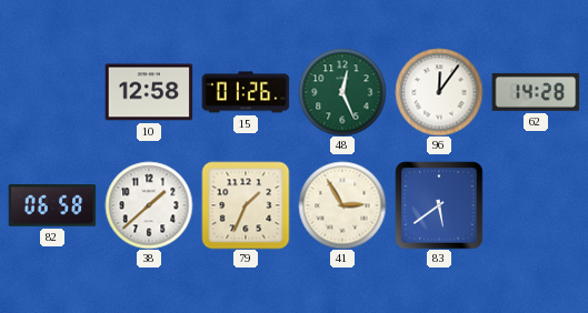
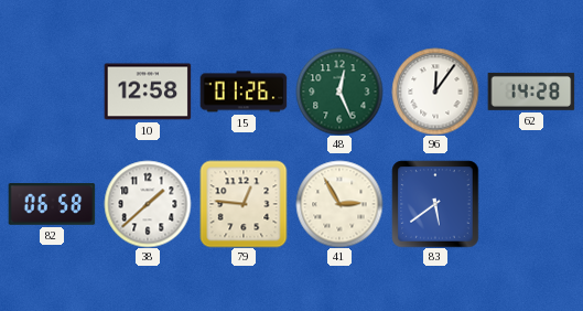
79: 1:34 -> 12:46
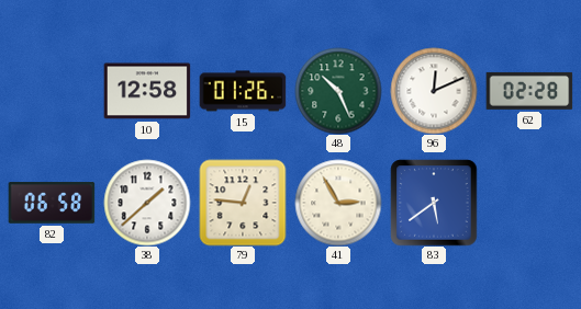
48: 12:26 -> 10:26
96: 12:06 -> 12:11
62: 14:28 -> 02:28
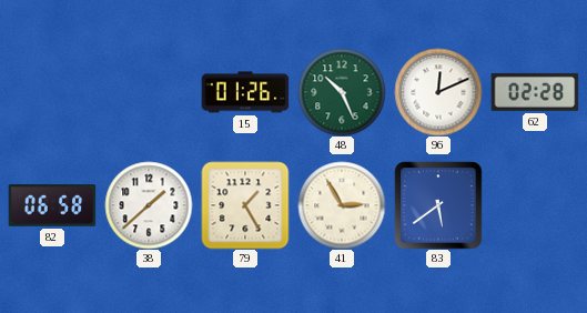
10: 12:58 -> none
79: 12:46 -> 1:25
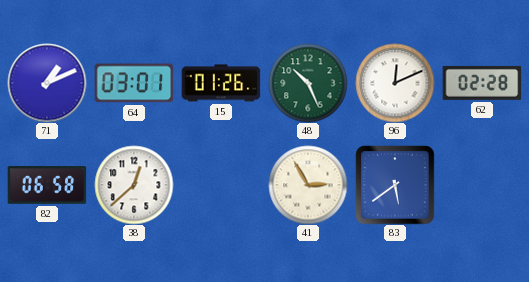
71: none -> 1:11
64: none -> 03:01
38: 1:38 -> 12:38
79: 1:25 -> none
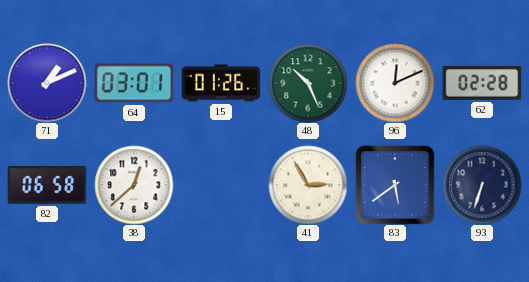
93: none -> 6:33
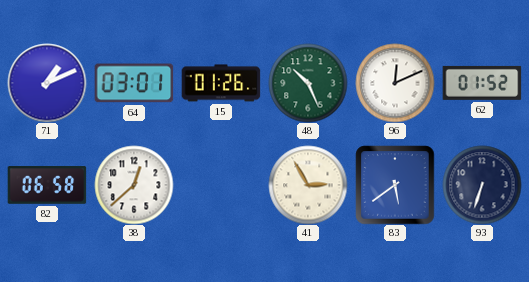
62: 02:28 -> 01:52
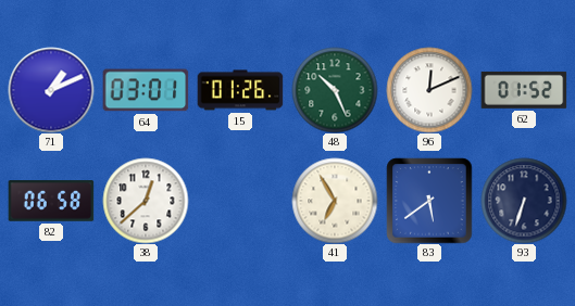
41: 2:55 -> 6:55
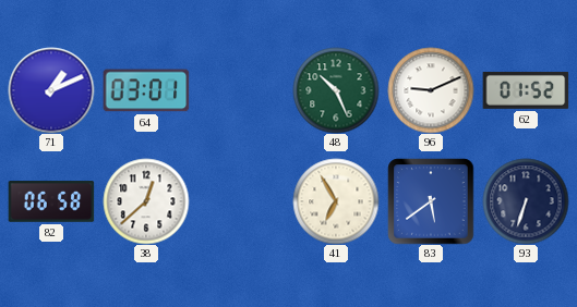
15: 01:26 -> none
96: 12:11 -> 9:11
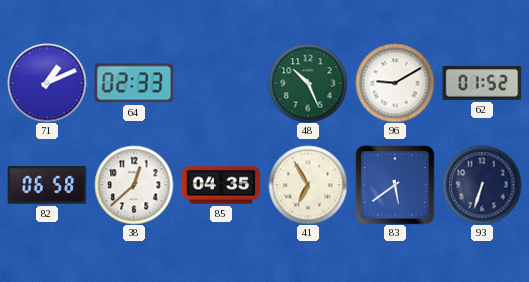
64: 03:01 -> 02:33
96: 9:11 -> 9:10
85: none -> 04:35
